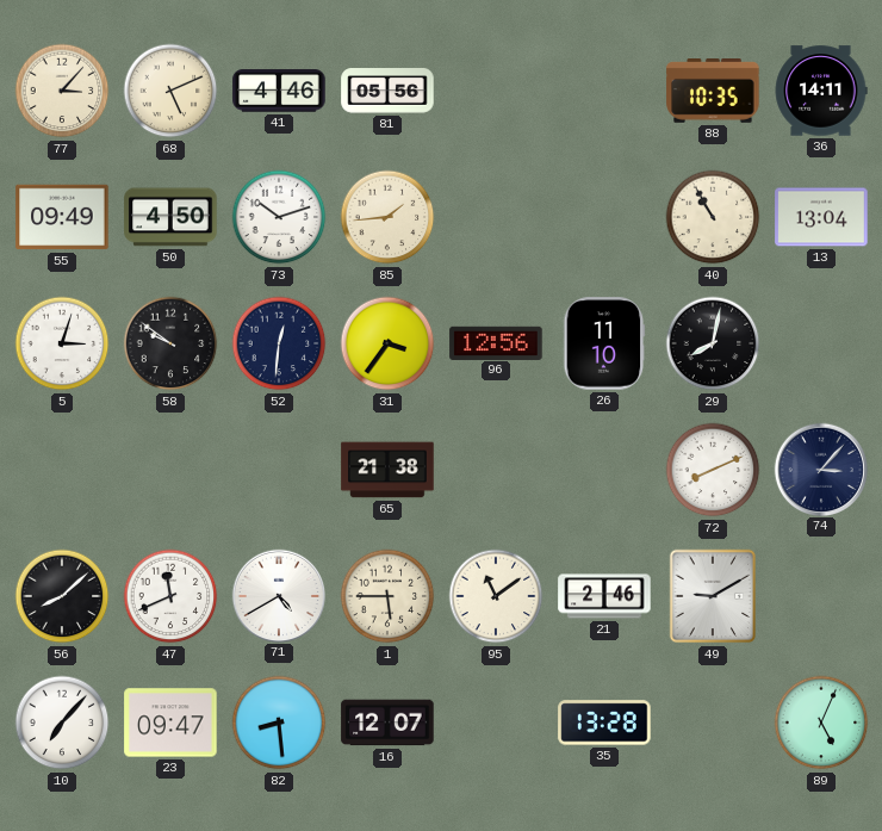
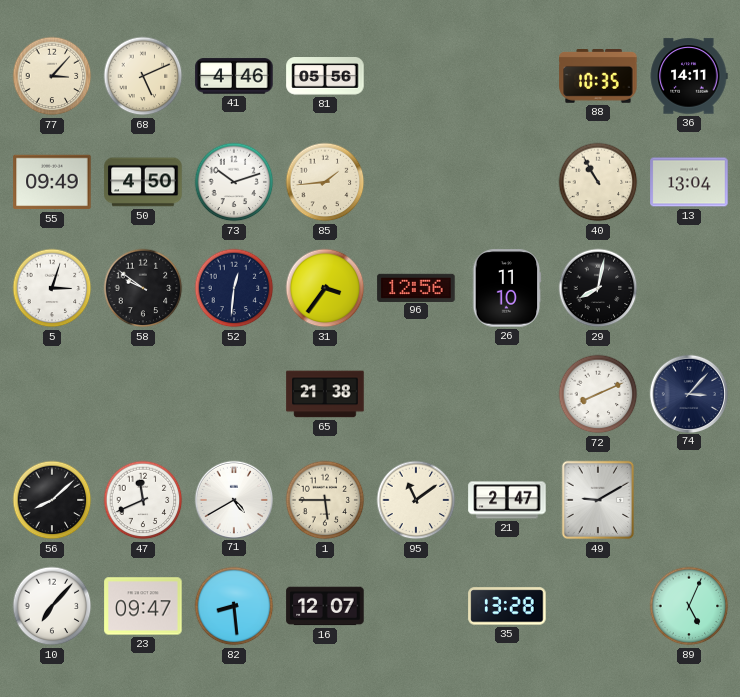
21: 2:46 -> 2:47
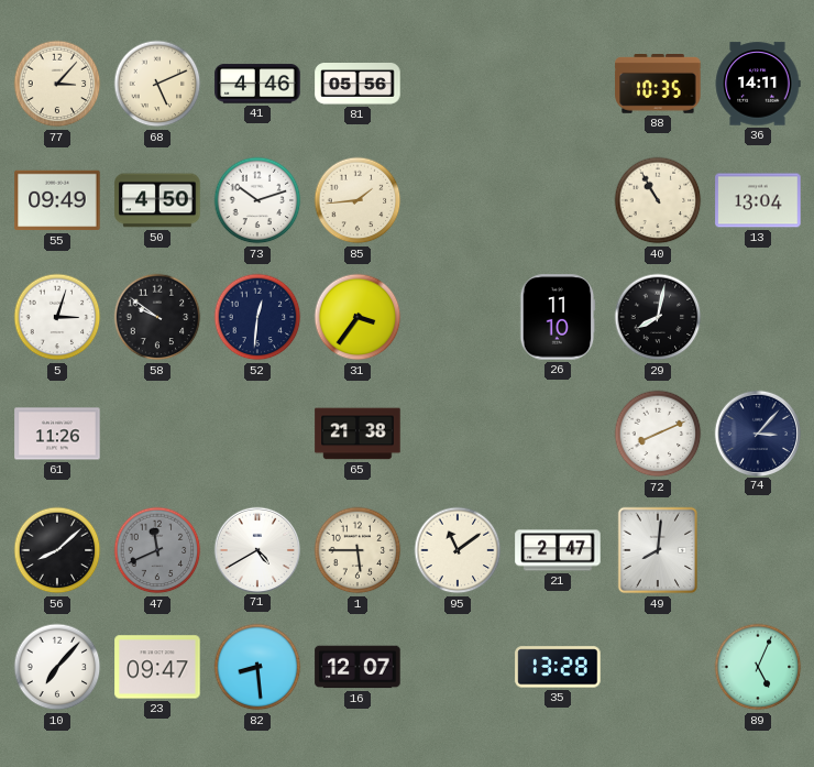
96: 12:56 -> none
61: none -> 11:26
47 dial: white -> grey
49: 9:10 -> 8:01
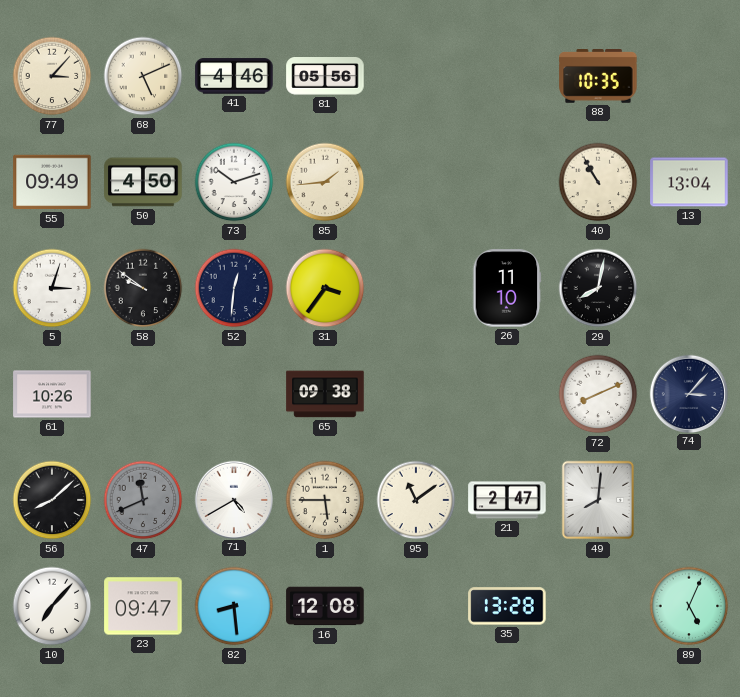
36: 14:11 -> none
61: 11:26 -> 10:26
65: 21:38 -> 09:38
16: 12:07 -> 12:08
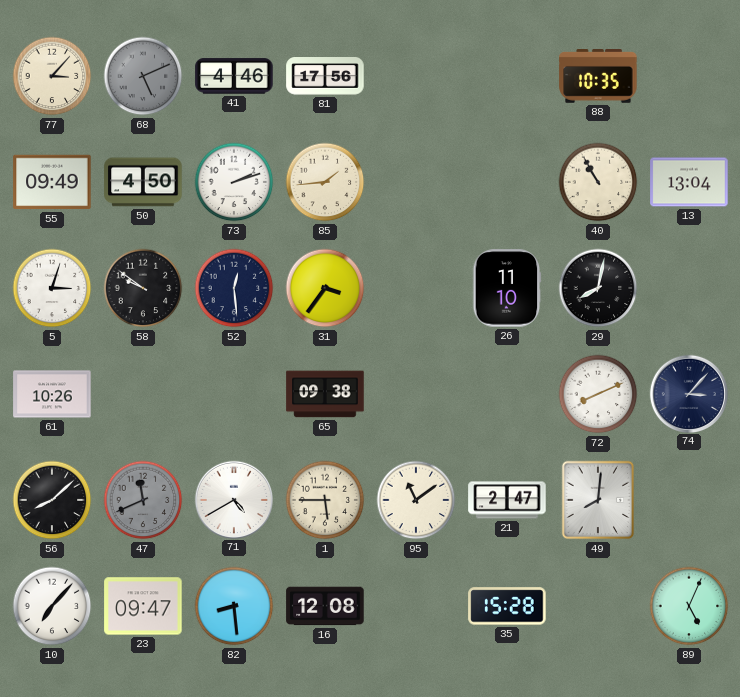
68 dial: cream -> grey
81: 05:56 -> 17:56
73: 10:12 -> 2:12
52: 12:31 -> 12:29
35: 13:28 -> 15:28
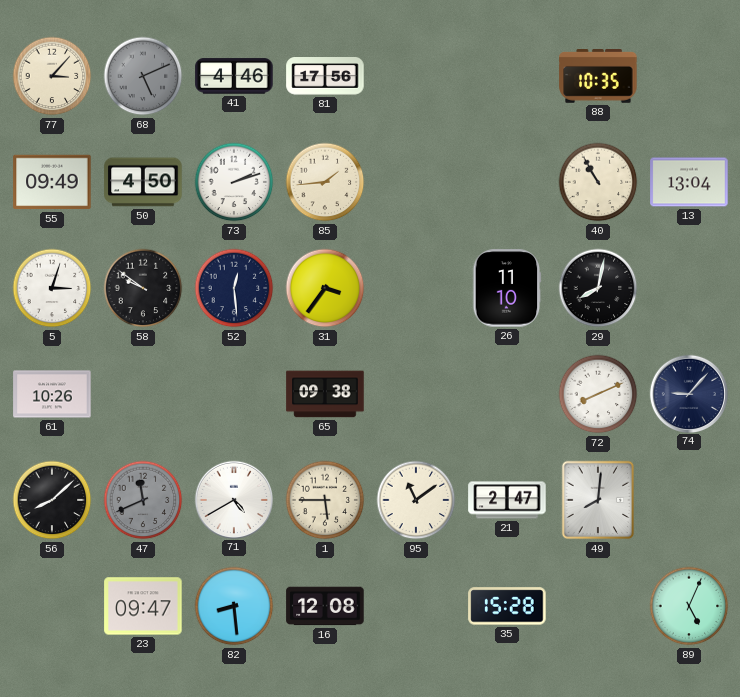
74: 3:07 -> 9:07
10: 7:07 -> none
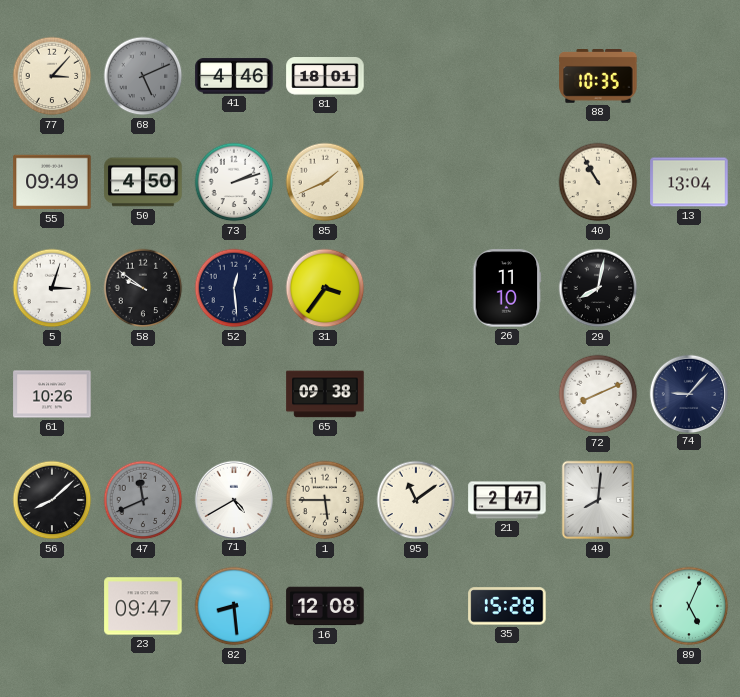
81: 17:56 -> 18:01
85: 1:44 -> 1:41
